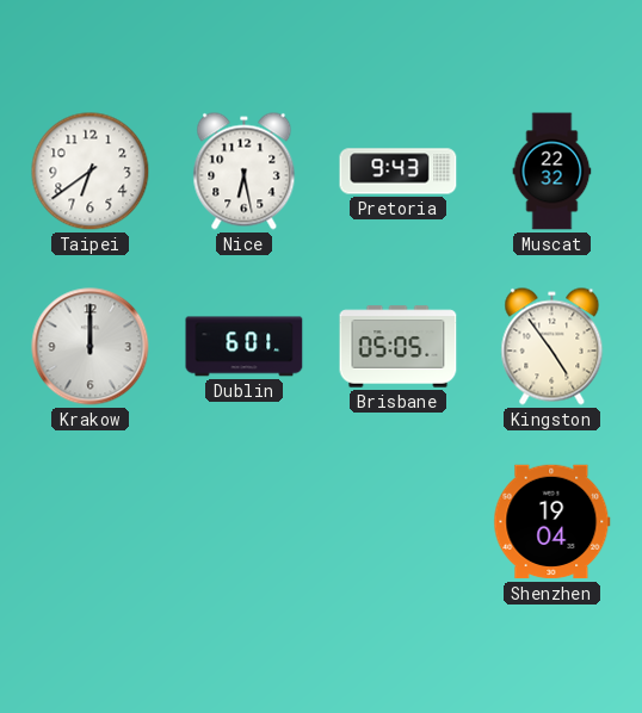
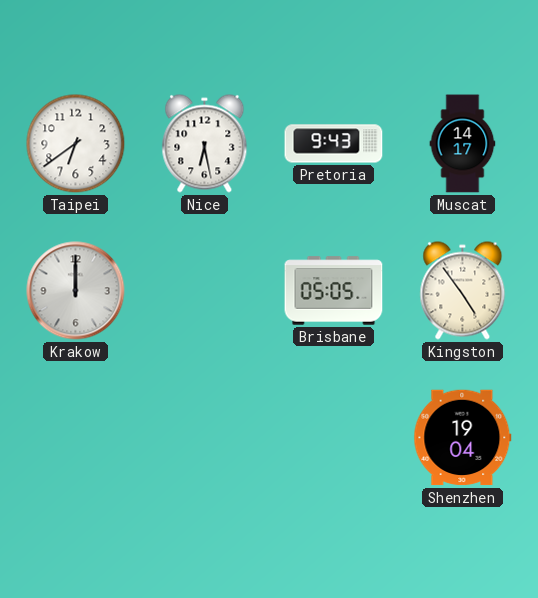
Muscat: 22:32 -> 14:17
Dublin: 6:01 -> none
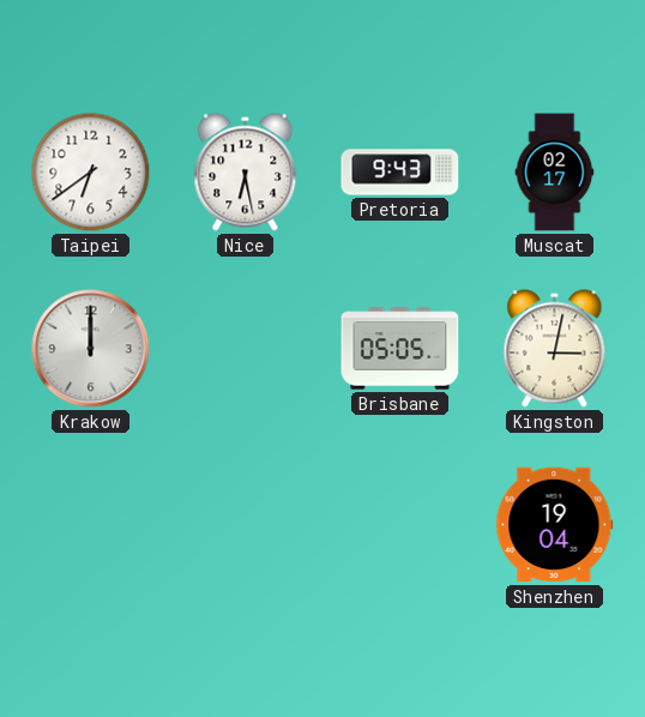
Muscat: 14:17 -> 02:17
Kingston: 4:54 -> 3:02
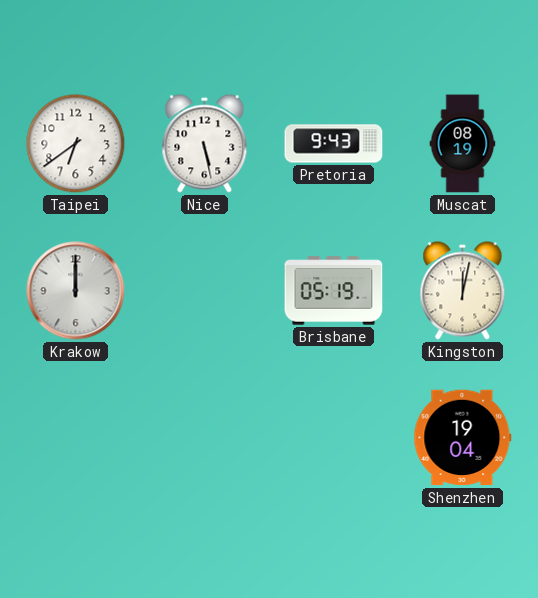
Nice: 6:28 -> 5:28
Muscat: 02:17 -> 08:19
Brisbane: 05:05 -> 05:19
Kingston: 3:02 -> 12:02
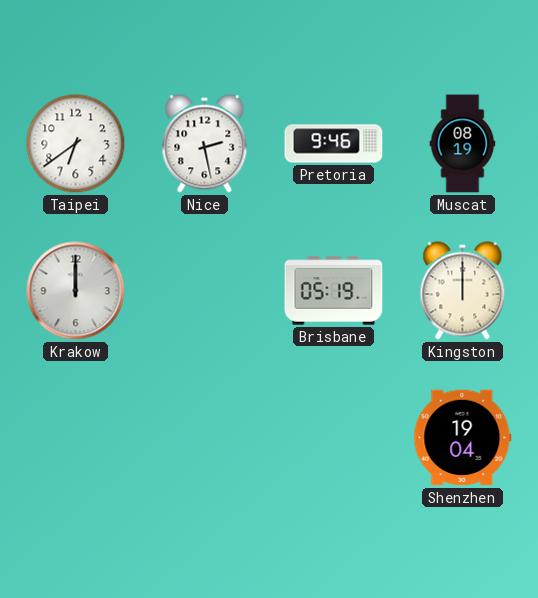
Nice: 5:28 -> 2:28
Pretoria: 9:43 -> 9:46
Kingston: 12:02 -> 12:00
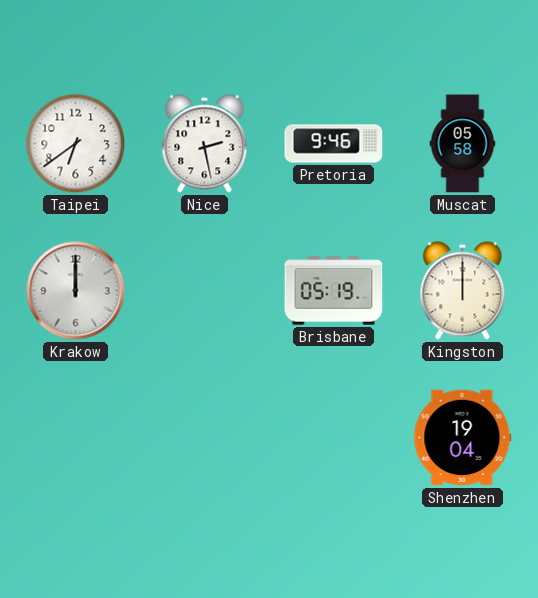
Muscat: 08:19 -> 05:58
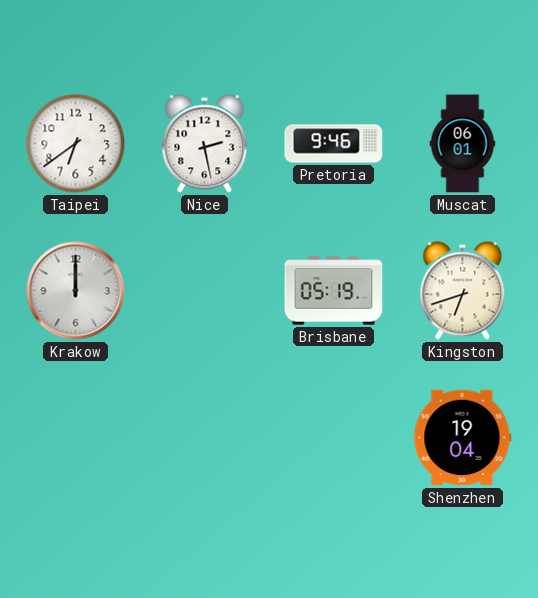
Muscat: 05:58 -> 06:01
Kingston: 12:00 -> 6:42
